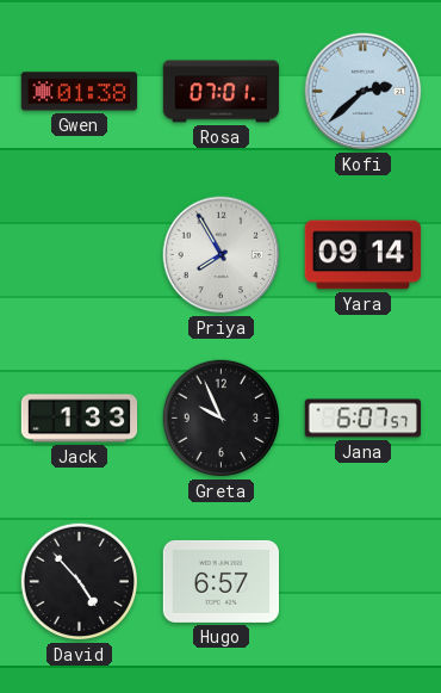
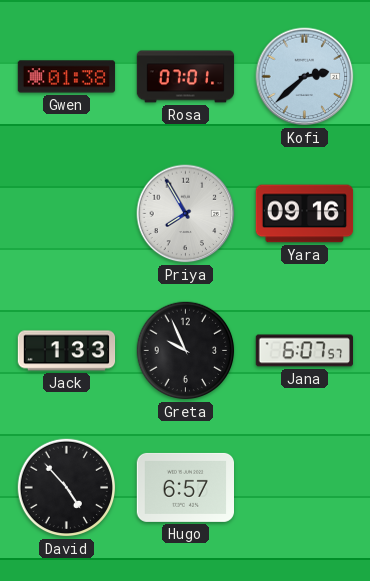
Yara: 09:14 -> 09:16
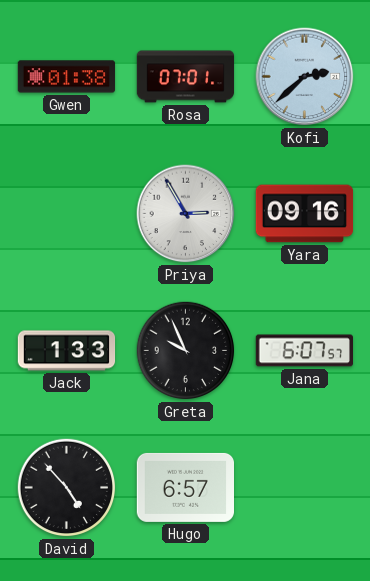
Priya: 7:55 -> 2:55
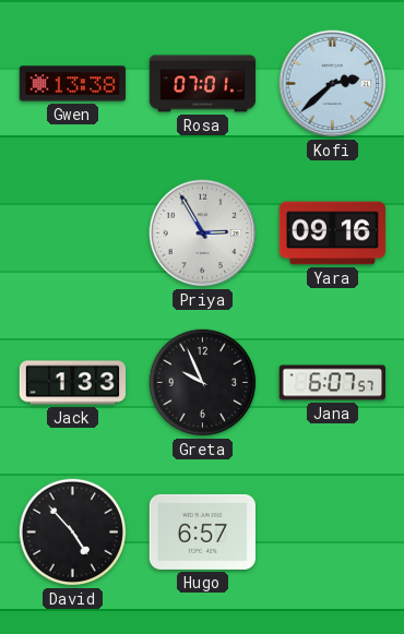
Gwen: 01:38 -> 13:38
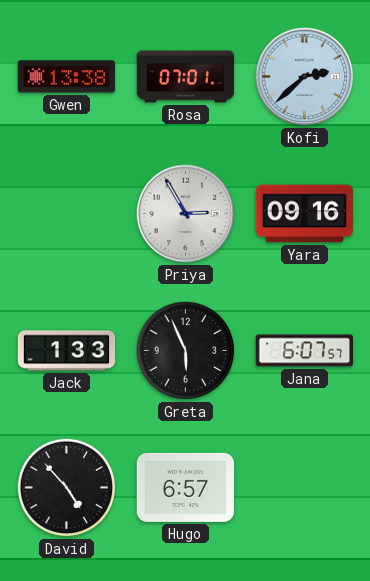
Greta: 9:56 -> 5:56
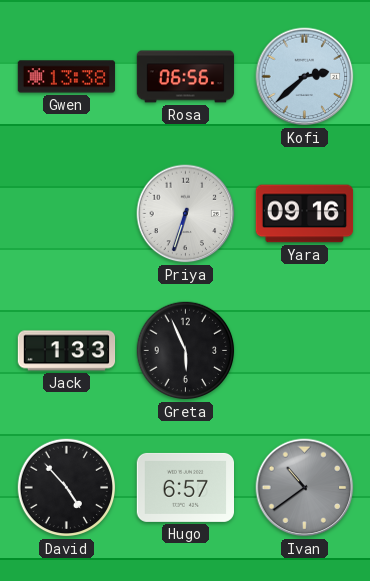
Rosa: 07:01 -> 06:56
Priya: 2:55 -> 6:33
Jana: 6:07 -> none
Ivan: none -> 10:39
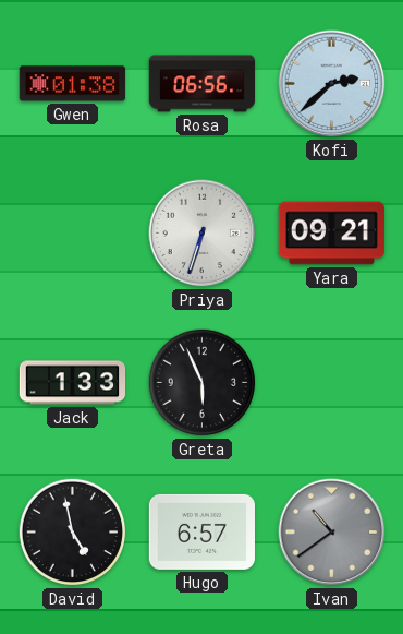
Gwen: 13:38 -> 01:38
Yara: 09:16 -> 09:21
David: 4:53 -> 4:58
